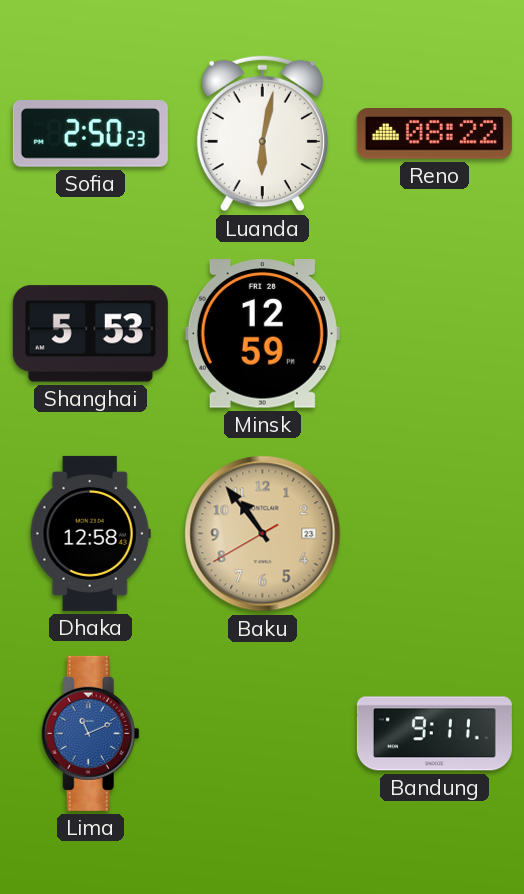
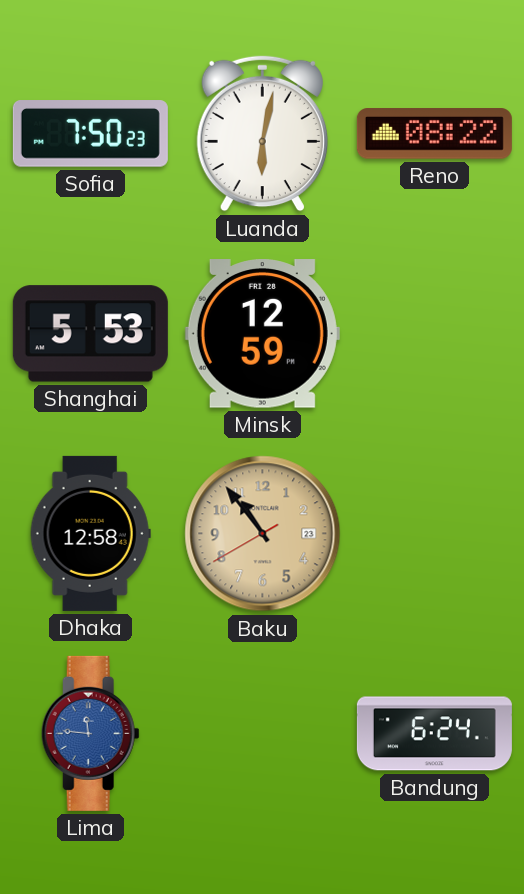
Sofia: 2:50 -> 7:50
Lima: 11:11 -> 11:46
Bandung: 9:11 -> 6:24
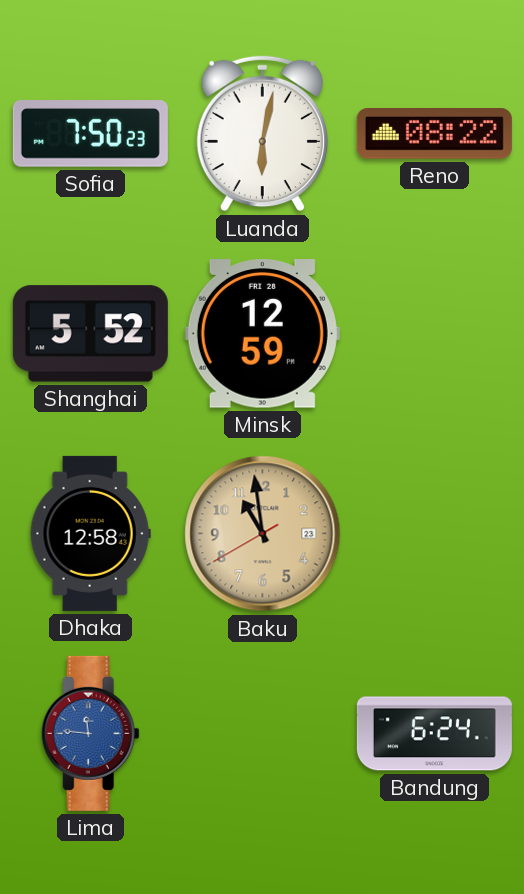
Shanghai: 5:53 -> 5:52
Baku: 10:53 -> 10:58
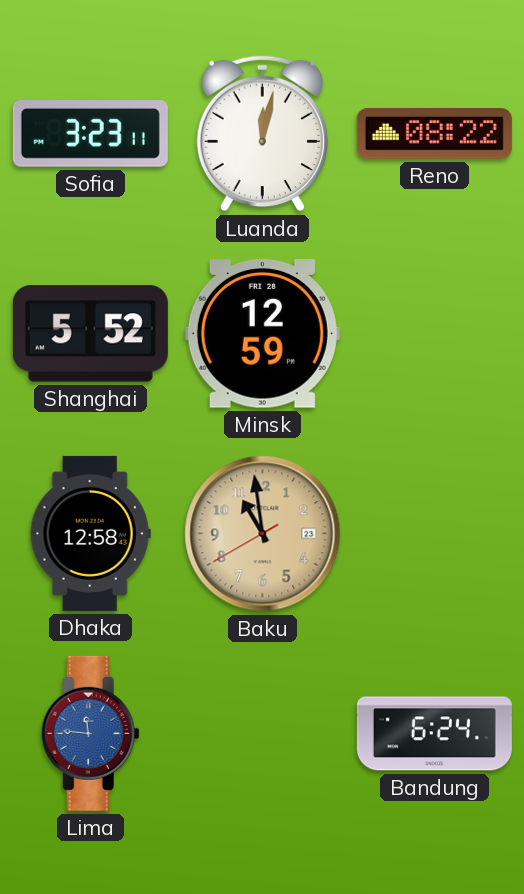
Sofia: 7:50 -> 3:23
Luanda: 6:02 -> 12:02
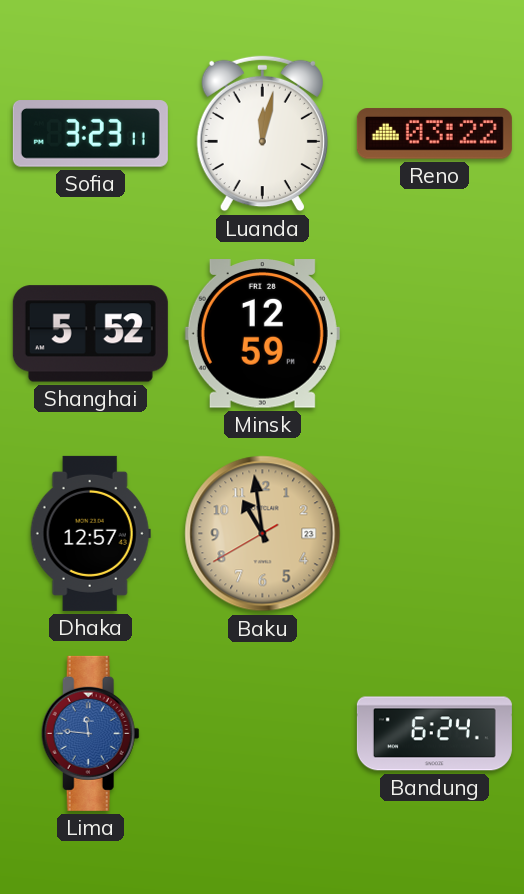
Reno: 08:22 -> 03:22
Dhaka: 12:58 -> 12:57
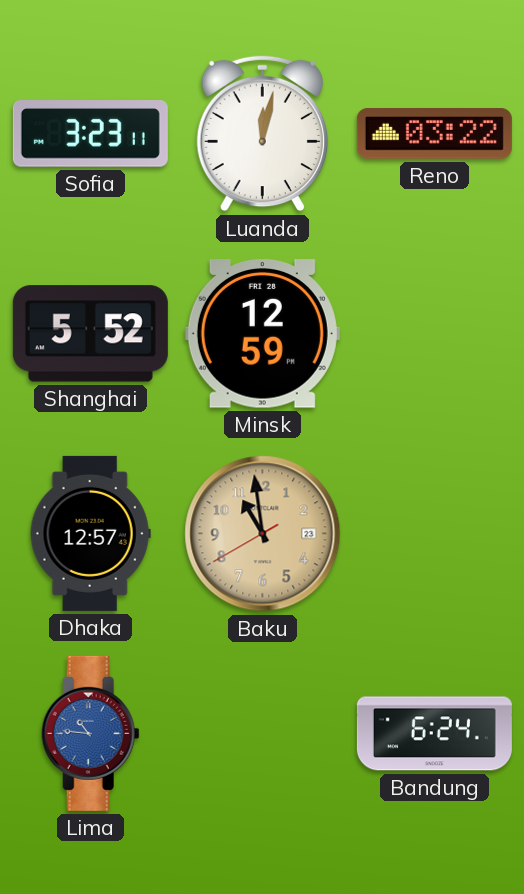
Lima: 11:46 -> 10:46
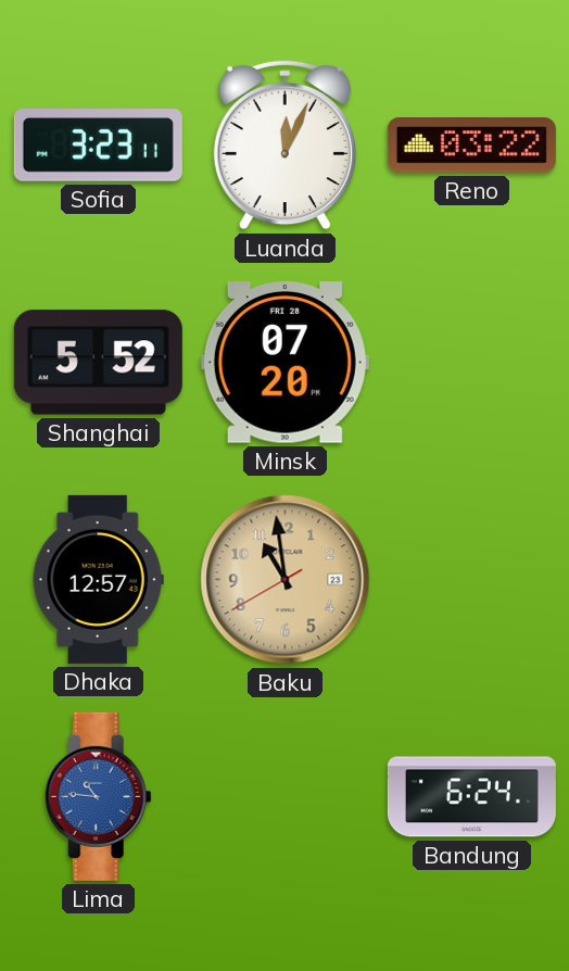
Luanda: 12:02 -> 12:04
Minsk: 12:59 -> 07:20
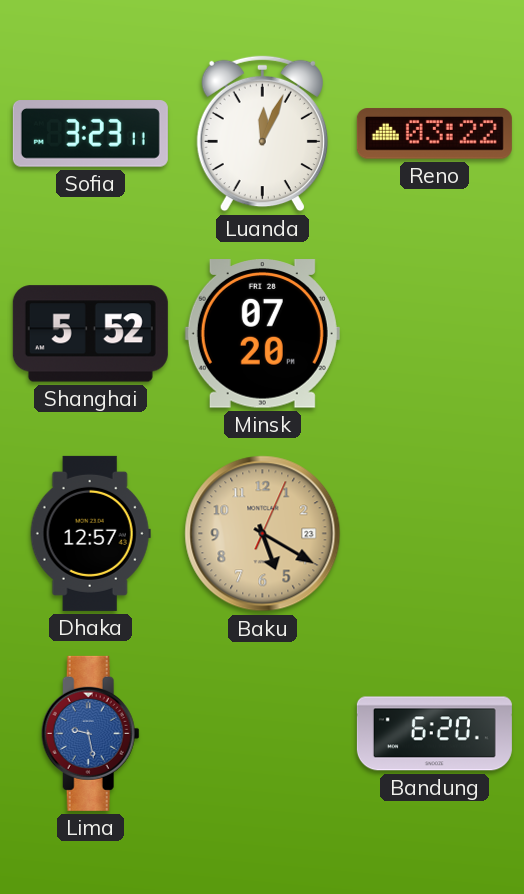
Baku: 10:58 -> 5:20
Lima: 10:46 -> 9:28
Bandung: 6:24 -> 6:20
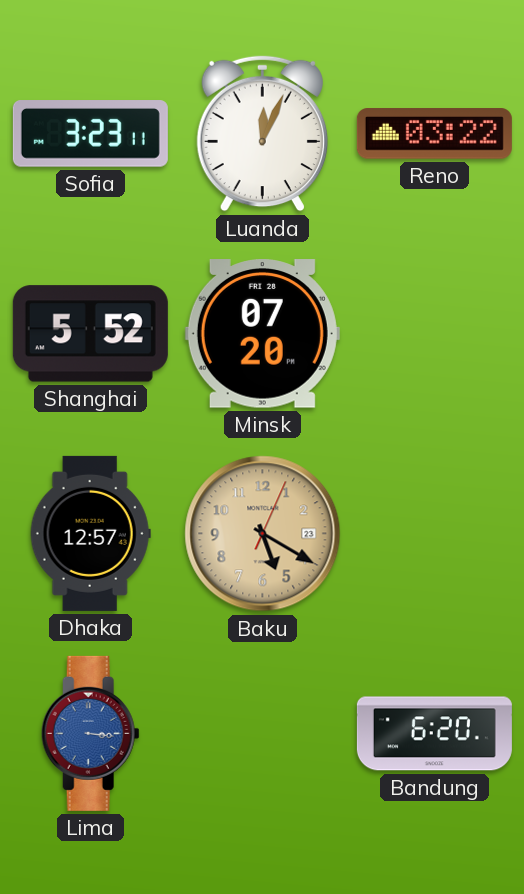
Lima: 9:28 -> 3:16
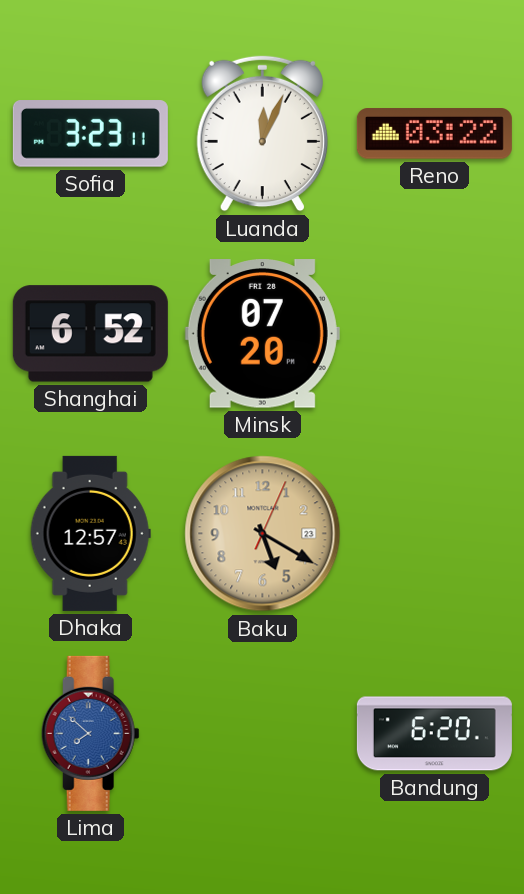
Shanghai: 5:52 -> 6:52
Lima: 3:16 -> 7:52
